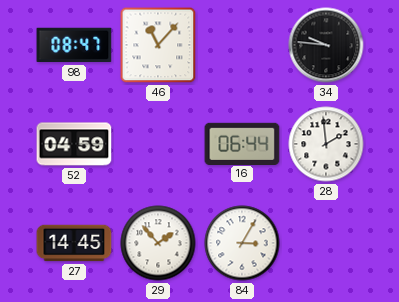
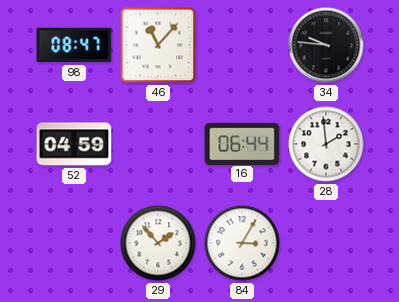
27: 14:45 -> none
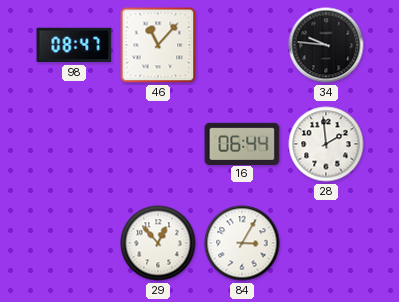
52: 04:59 -> none
29: 1:53 -> 12:53
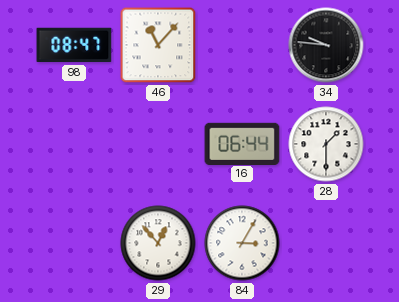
28: 1:59 -> 1:30
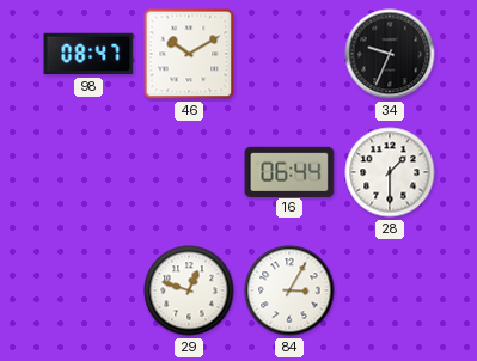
46: 11:07 -> 10:10
34: 9:46 -> 9:34
29: 12:53 -> 12:48
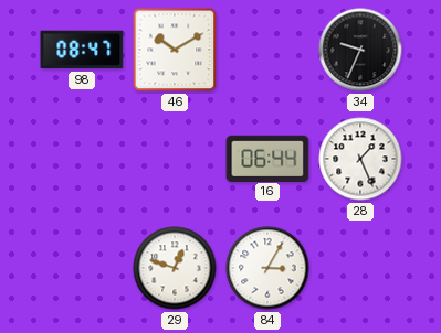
28: 1:30 -> 1:26
